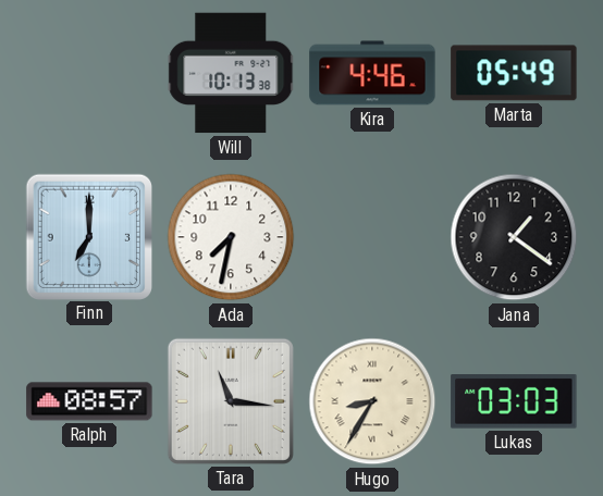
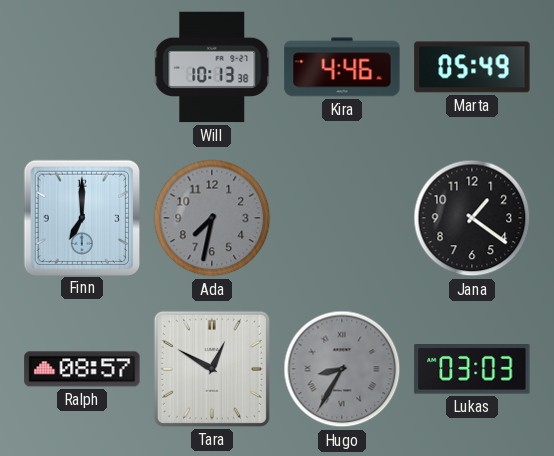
Ada dial: white -> grey
Tara: 11:16 -> 12:50
Hugo dial: cream -> grey
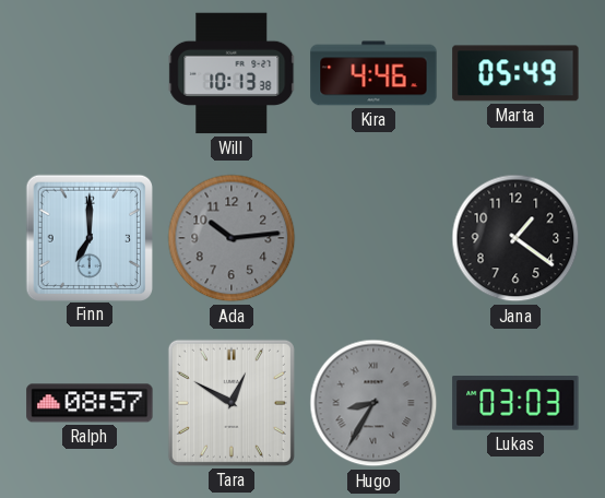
Ada: 7:32 -> 10:14
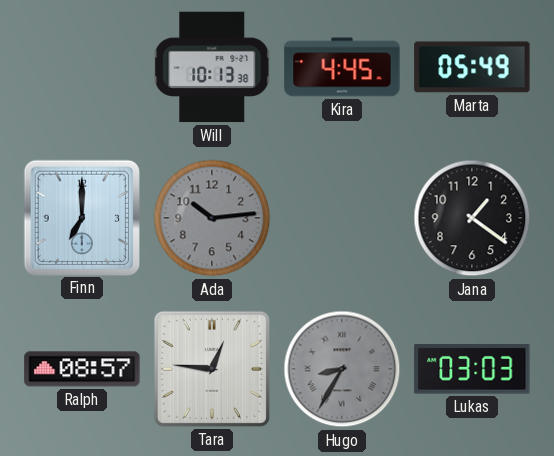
Kira: 4:46 -> 4:45
Tara: 12:50 -> 12:46
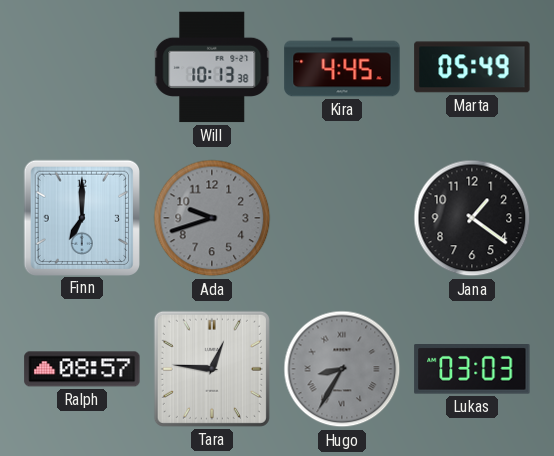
Ada: 10:14 -> 9:42
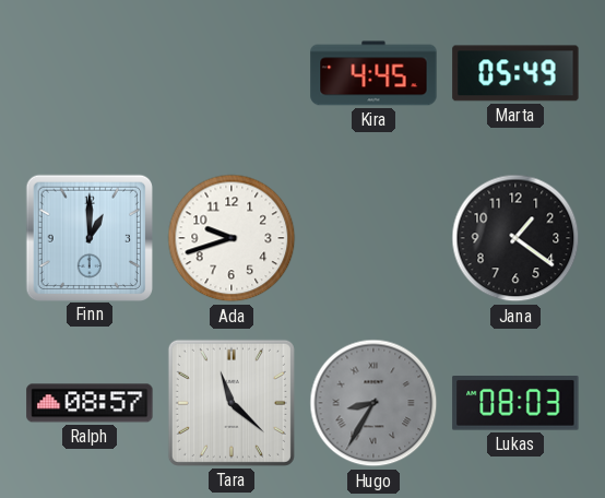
Will: 10:13 -> none
Finn: 7:00 -> 1:00
Ada dial: grey -> white
Tara: 12:46 -> 11:22
Lukas: 03:03 -> 08:03
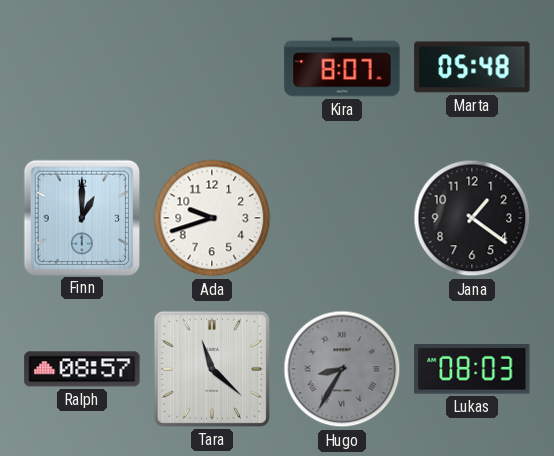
Kira: 4:45 -> 8:07
Marta: 05:49 -> 05:48
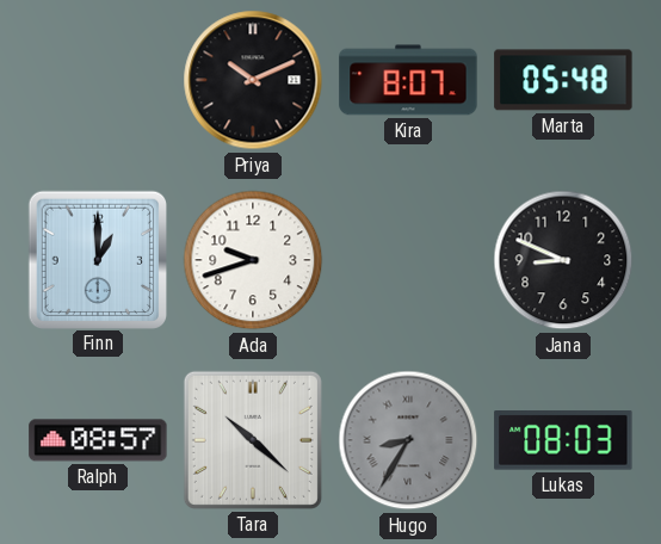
Priya: none -> 10:11
Jana: 1:21 -> 8:49
Tara: 11:22 -> 10:22
